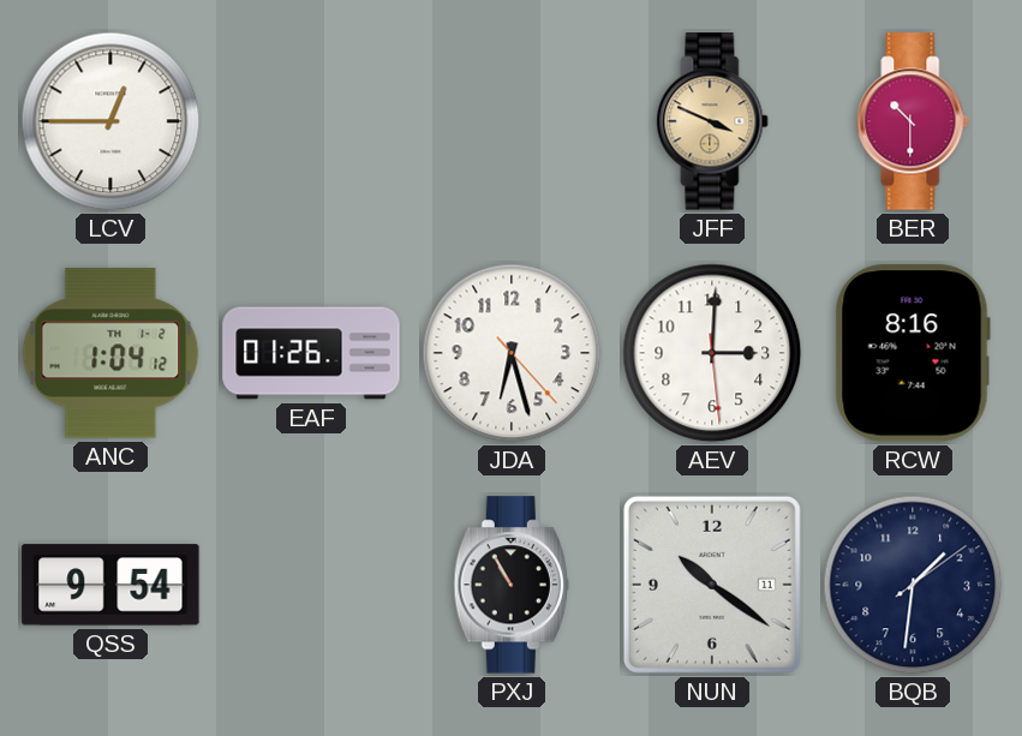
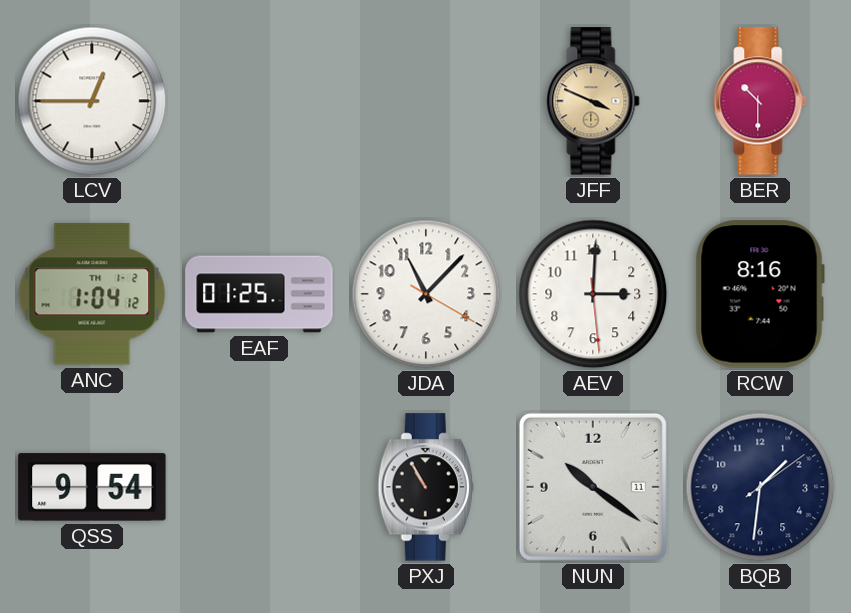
EAF: 01:26 -> 01:25
JDA: 6:27 -> 11:07
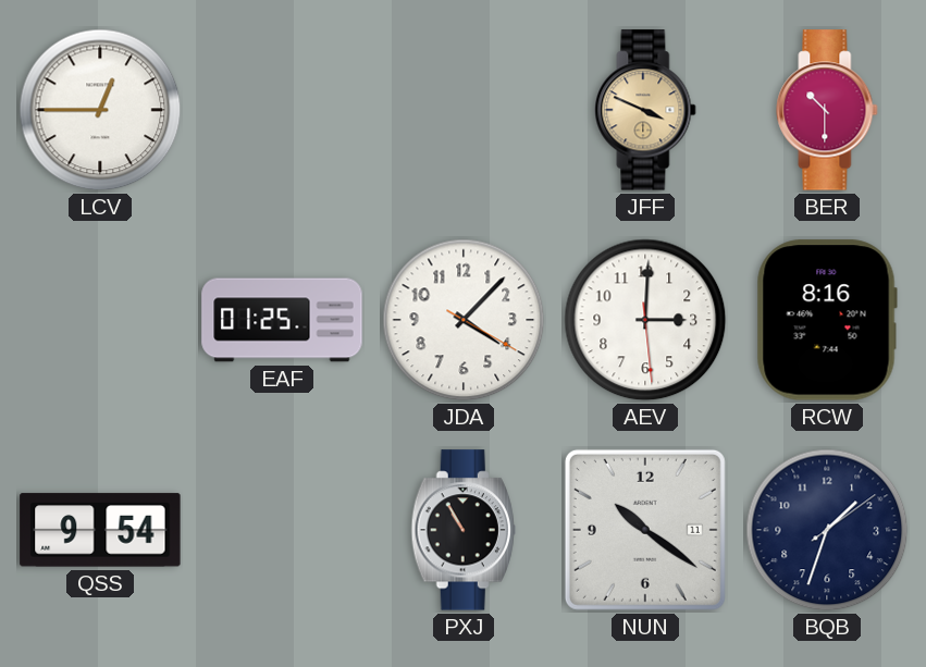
ANC: 1:04 -> none
JDA: 11:07 -> 4:07
BQB: 1:31 -> 1:33
